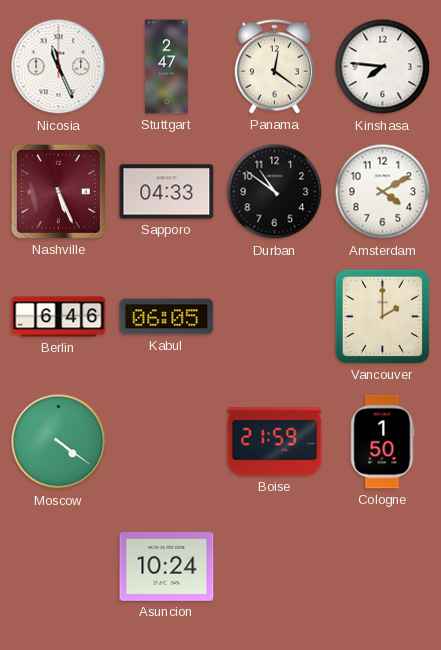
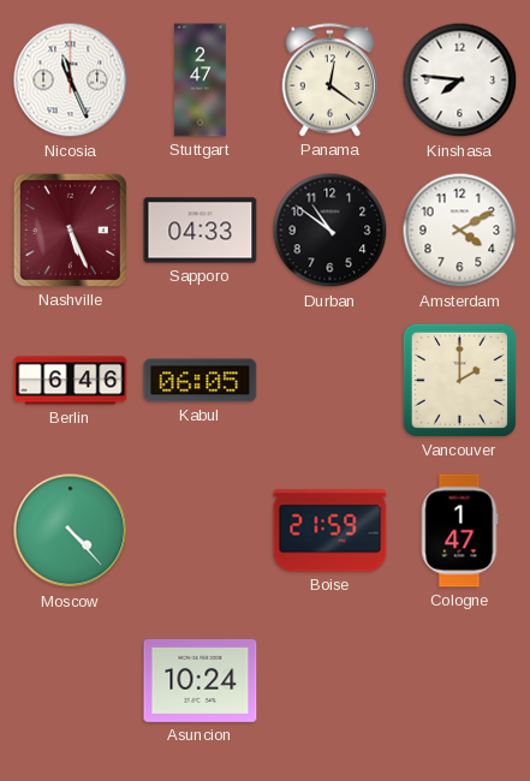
Moscow: 4:21 -> 4:23
Cologne: 1:50 -> 1:47
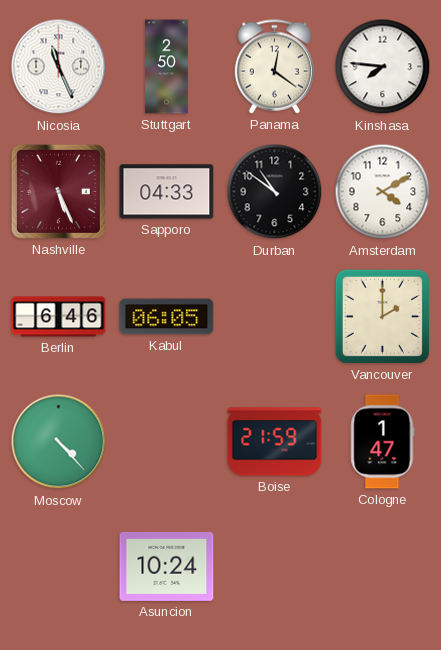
Stuttgart: 2:47 -> 2:50
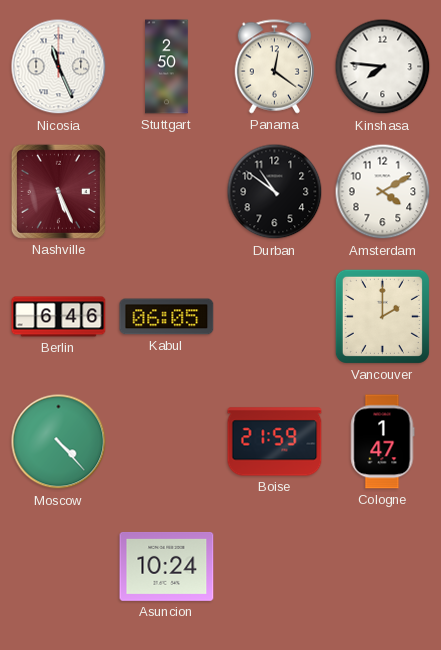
Sapporo: 04:33 -> none
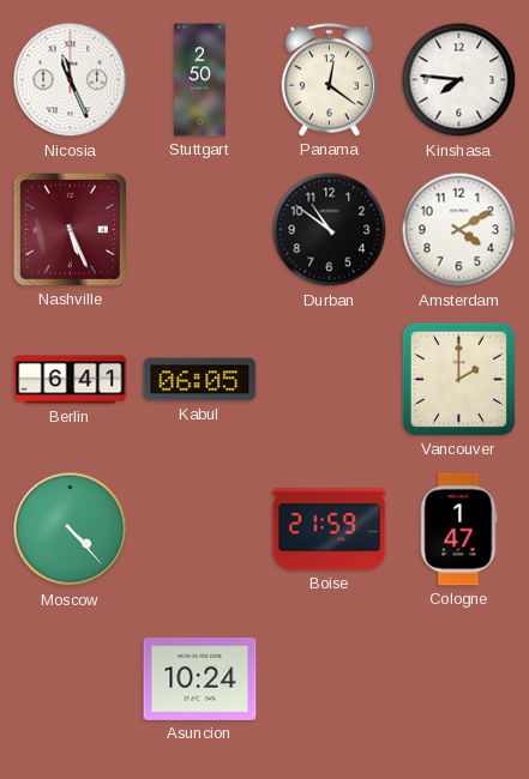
Berlin: 6:46 -> 6:41
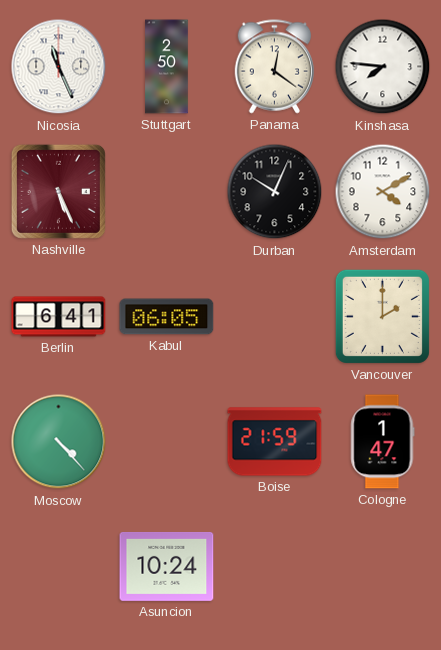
Durban: 10:51 -> 10:04
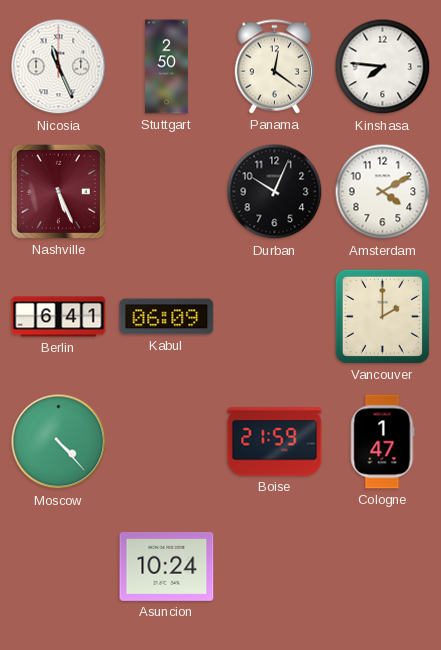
Kabul: 06:05 -> 06:09
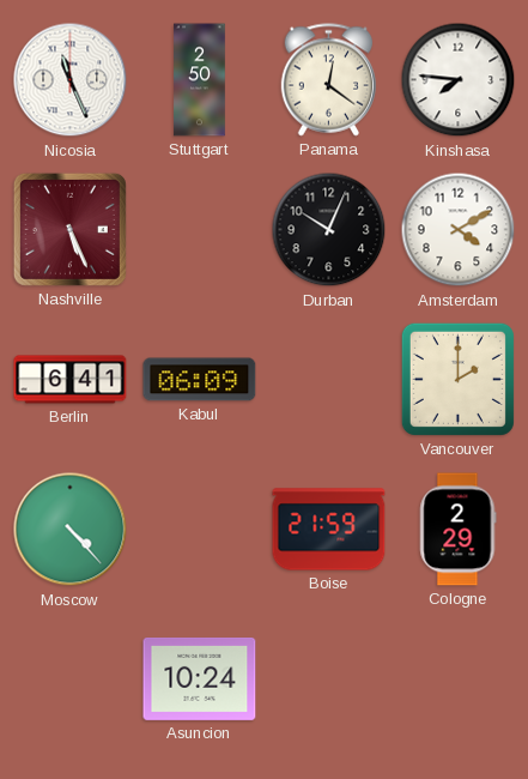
Cologne: 1:47 -> 2:29
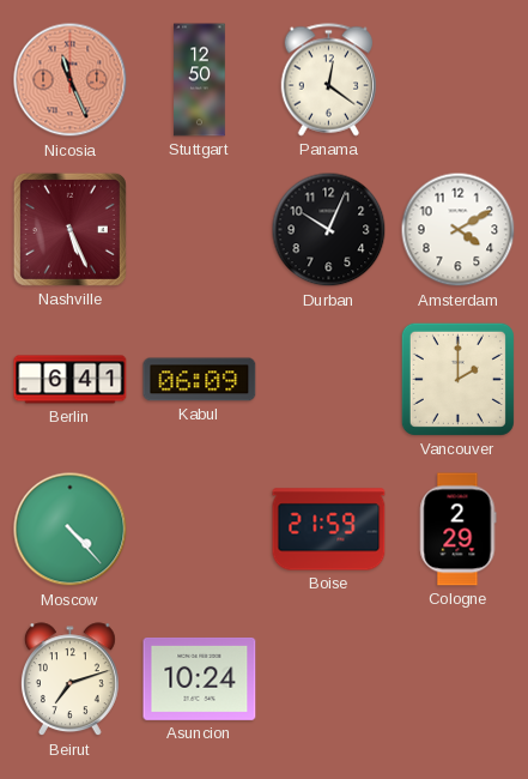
Nicosia dial: white -> salmon
Stuttgart: 2:50 -> 12:50
Kinshasa: 7:46 -> none
Beirut: none -> 7:12
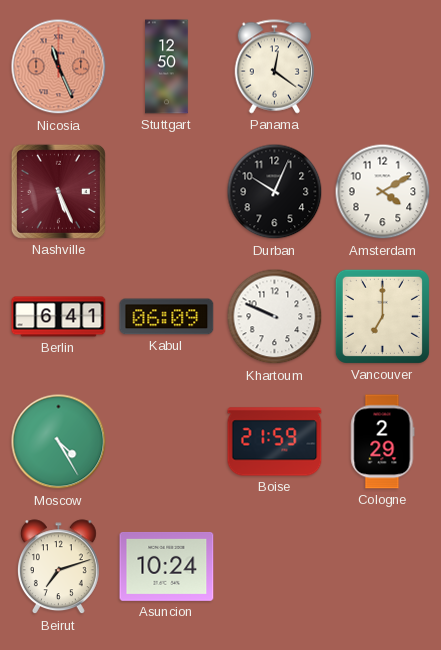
Khartoum: none -> 9:49
Vancouver: 2:00 -> 7:00
Moscow: 4:23 -> 4:25
